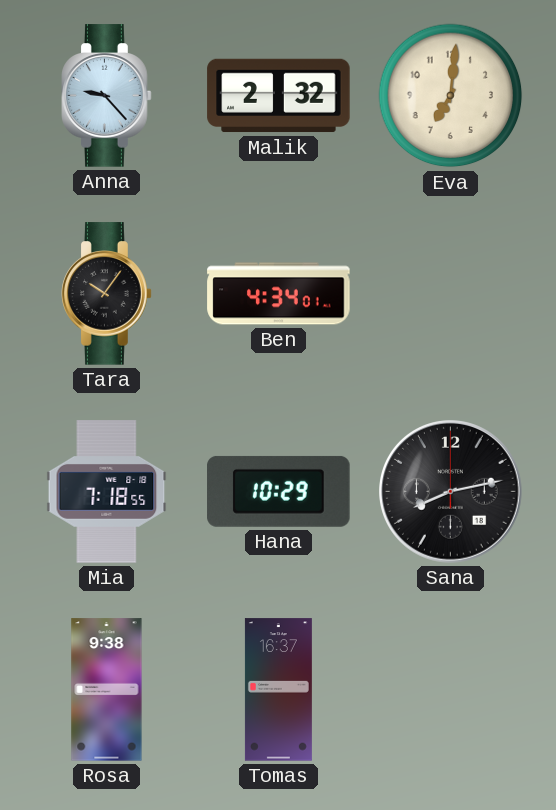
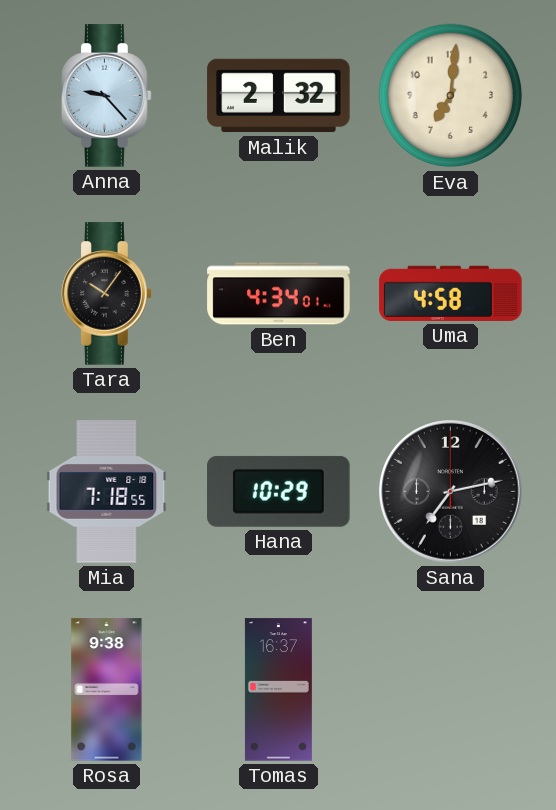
Uma: none -> 4:58
Sana: 8:13 -> 7:13
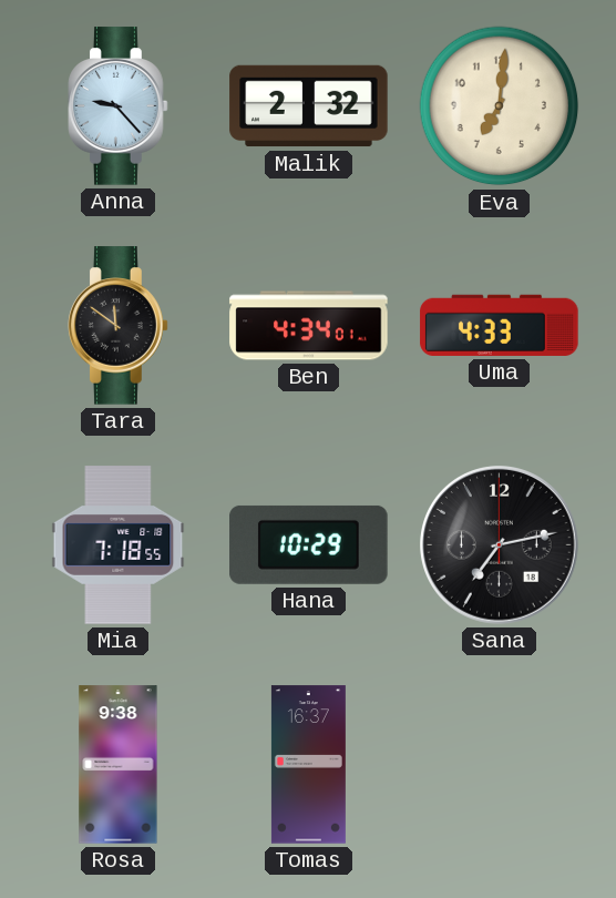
Tara: 10:06 -> 11:51
Uma: 4:58 -> 4:33
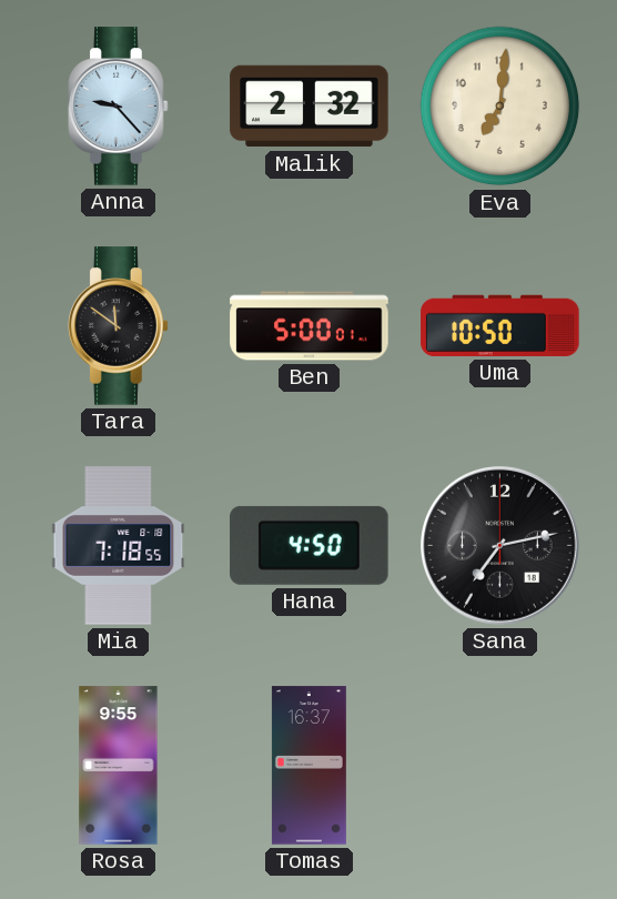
Ben: 4:34 -> 5:00
Uma: 4:33 -> 10:50
Hana: 10:29 -> 4:50
Rosa: 9:38 -> 9:55
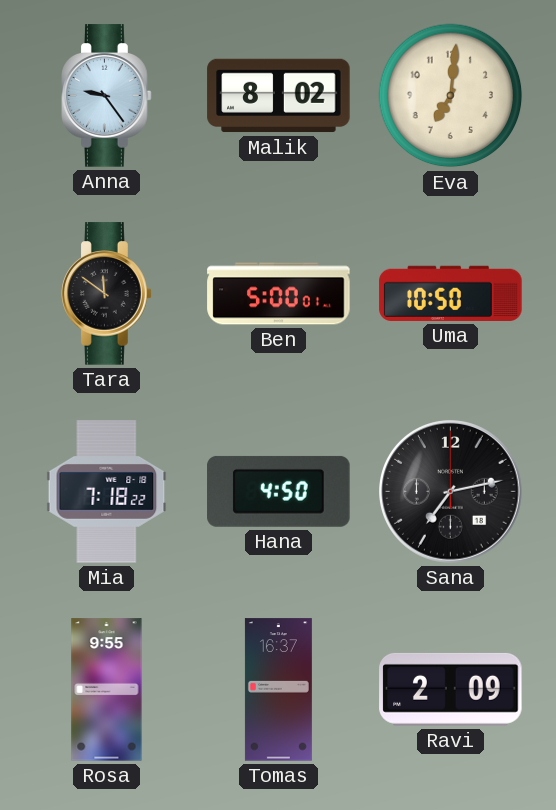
Anna: 9:23 -> 9:24
Malik: 2:32 -> 8:02
Mia: 7:18:55 -> 7:18:22
Ravi: none -> 2:09
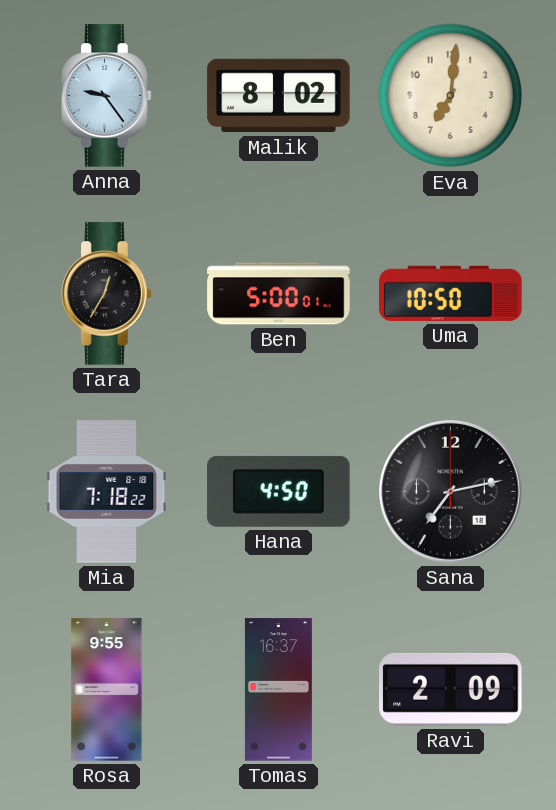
Tara: 11:51 -> 12:35
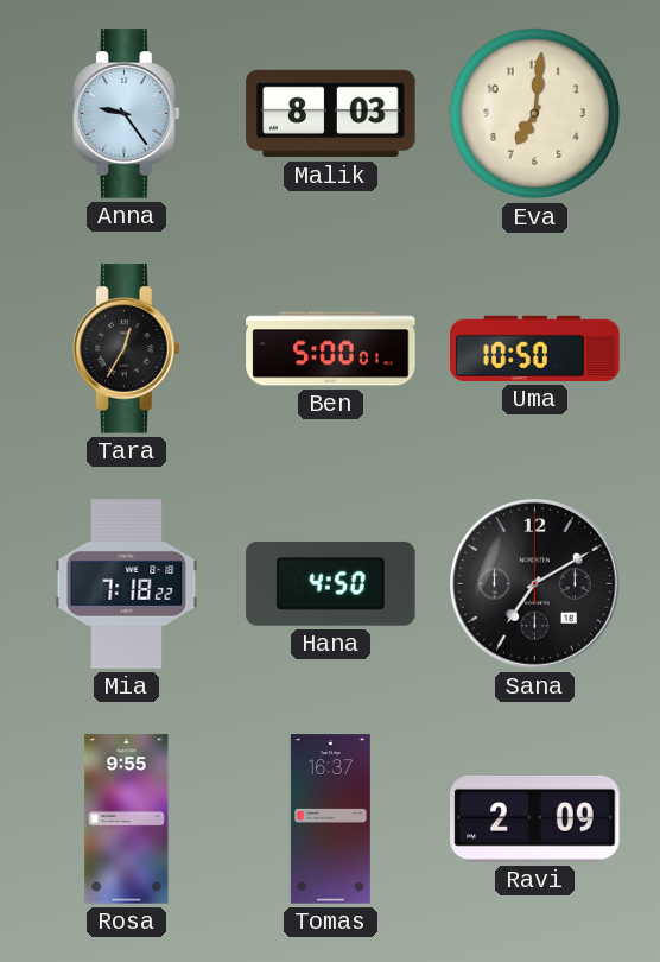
Malik: 8:02 -> 8:03
Sana: 7:13 -> 7:10
